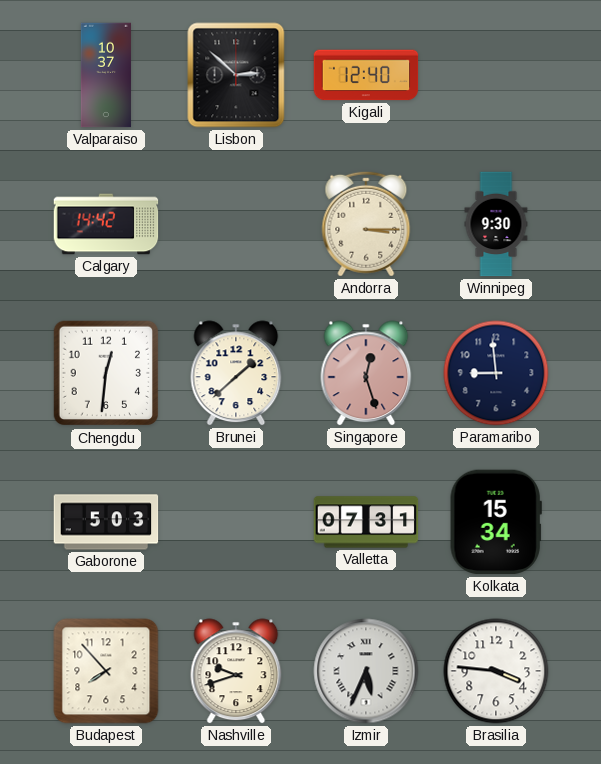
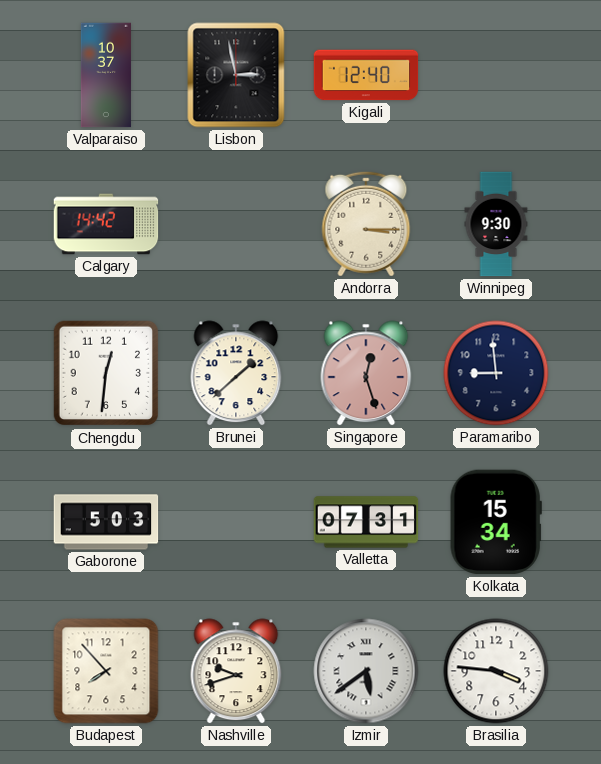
Lisbon: 2:52 -> 2:58
Izmir: 5:34 -> 5:39
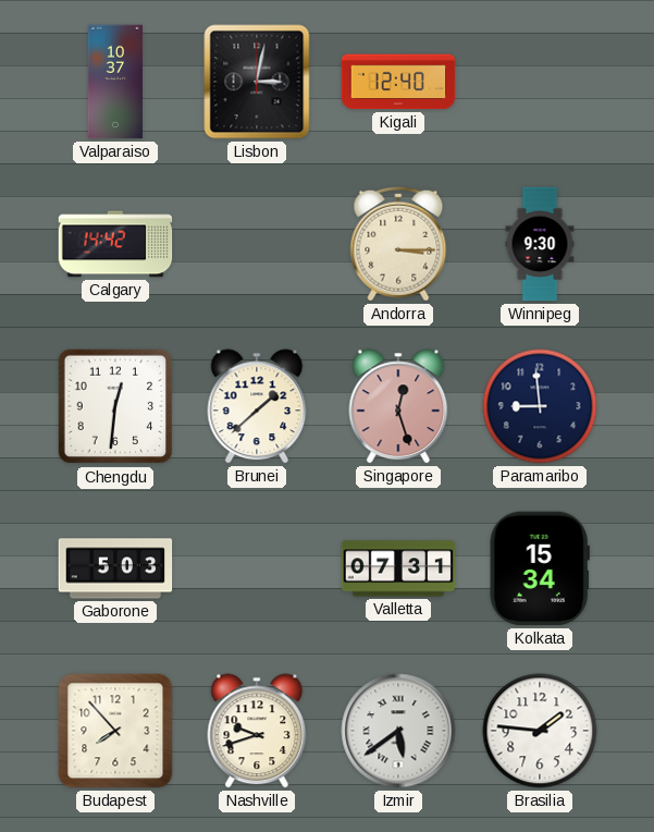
Lisbon: 2:58 -> 3:02
Brasilia: 3:46 -> 1:46
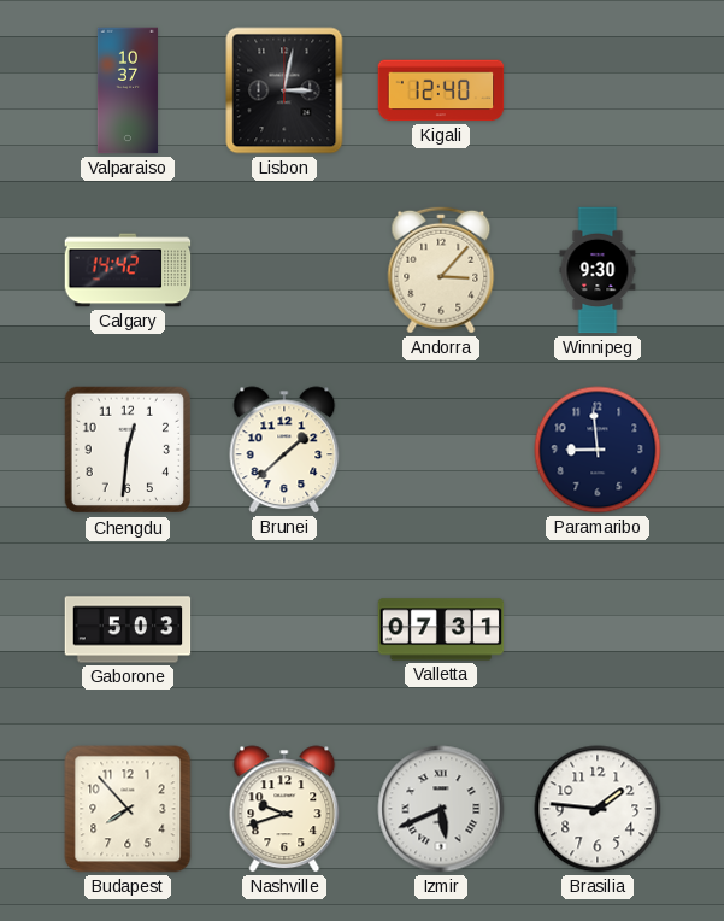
Andorra: 3:15 -> 3:07
Singapore: 12:27 -> none
Kolkata: 15:34 -> none
Izmir: 5:39 -> 5:41
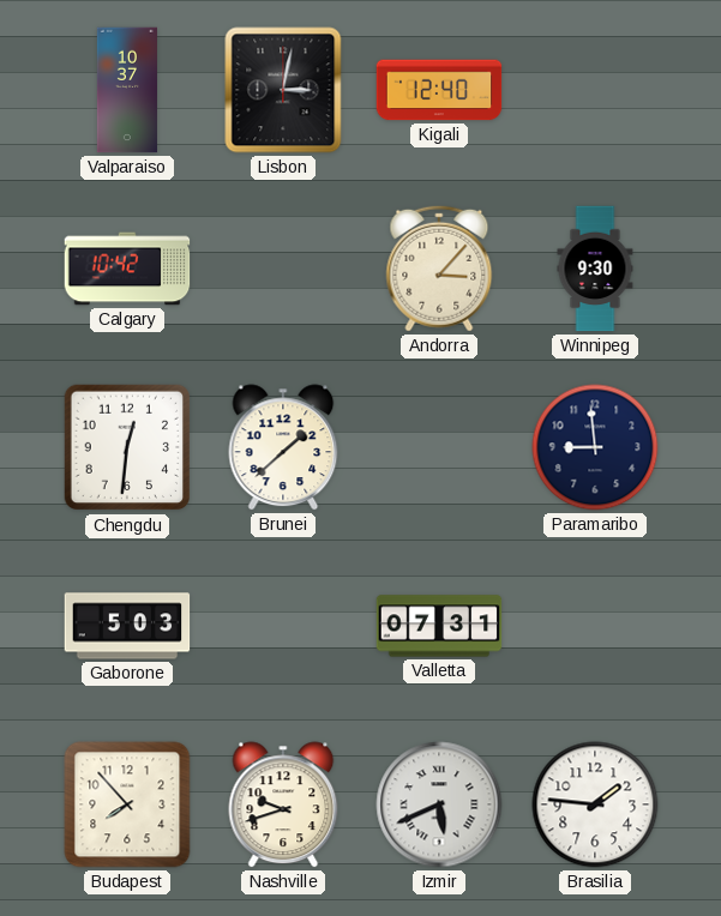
Calgary: 14:42 -> 10:42
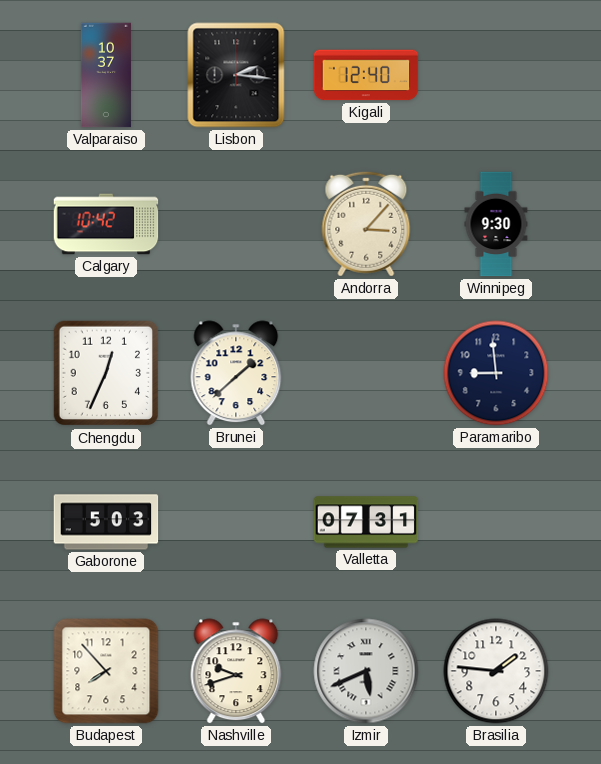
Lisbon: 3:02 -> 2:16
Chengdu: 12:31 -> 12:34
